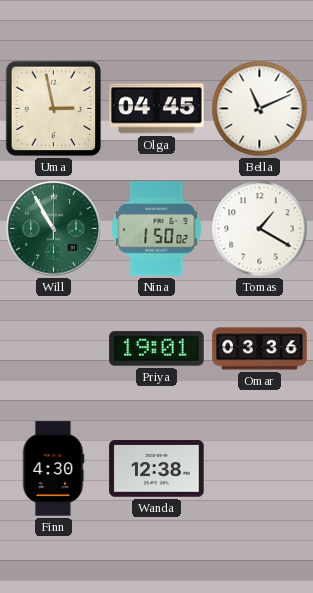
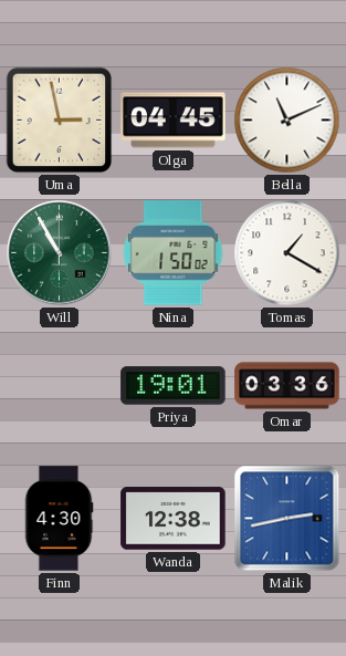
Malik: none -> 2:43
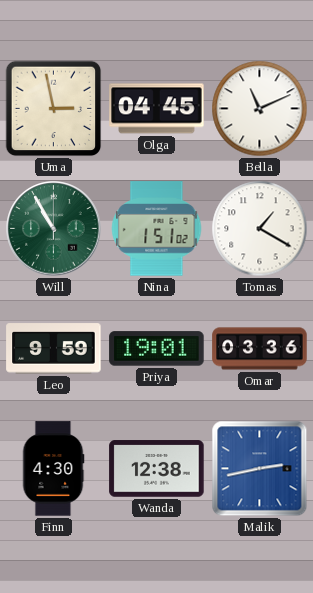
Nina: 1:50 -> 1:51
Leo: none -> 9:59
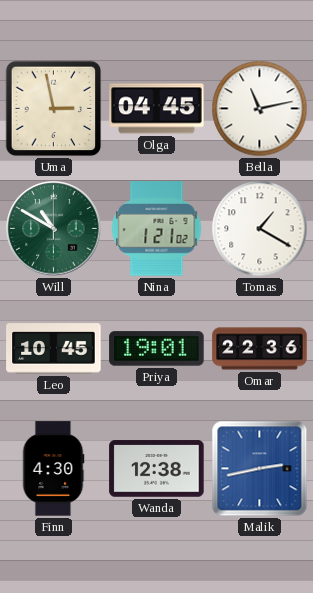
Bella: 11:11 -> 11:13
Will: 10:55 -> 10:50
Nina: 1:51 -> 1:21
Leo: 9:59 -> 10:45
Omar: 03:36 -> 22:36
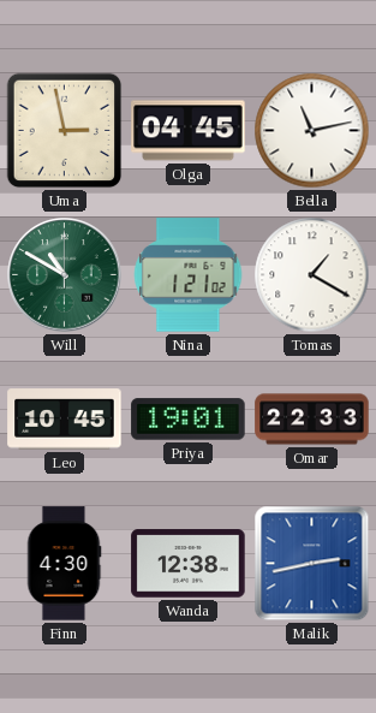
Omar: 22:36 -> 22:33
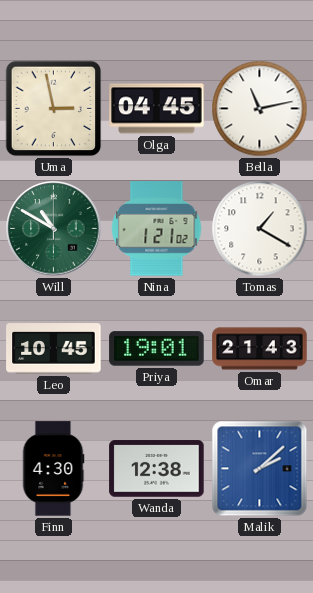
Omar: 22:33 -> 21:43
Malik: 2:43 -> 2:08
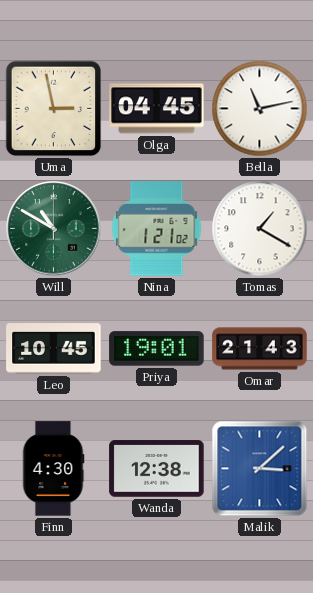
Malik: 2:08 -> 3:08
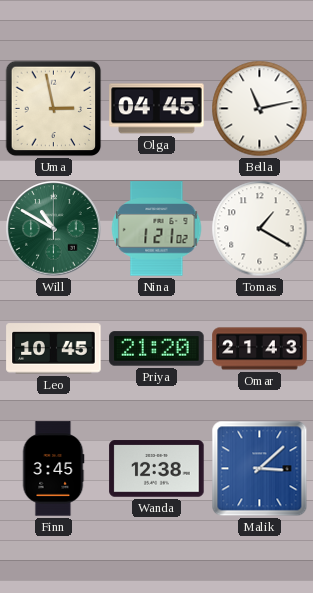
Priya: 19:01 -> 21:20
Finn: 4:30 -> 3:45
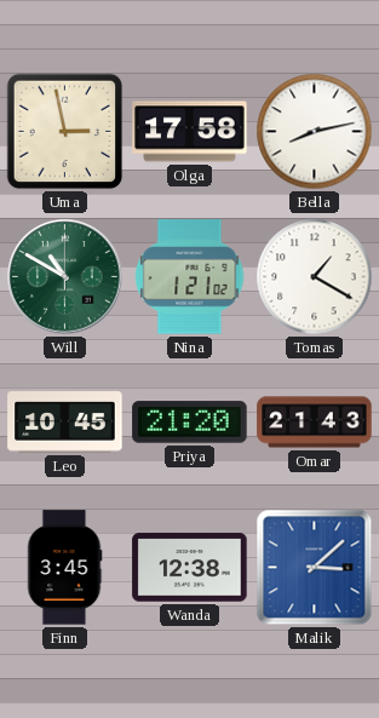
Olga: 04:45 -> 17:58
Bella: 11:13 -> 8:13
